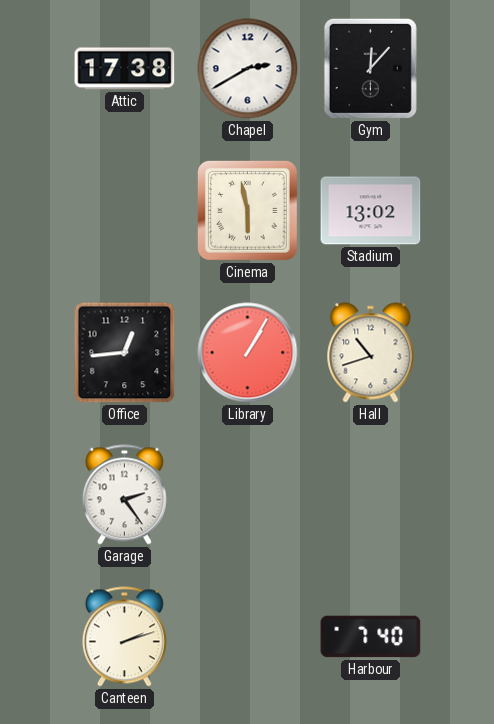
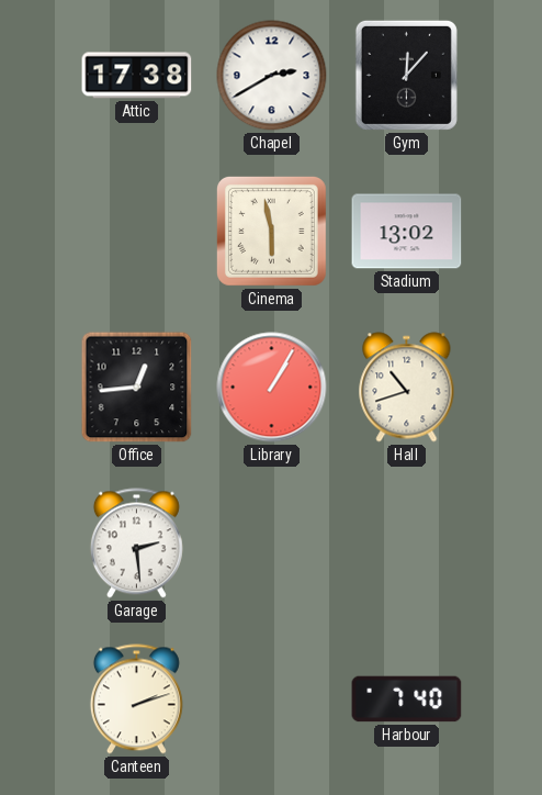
Garage: 2:24 -> 2:29
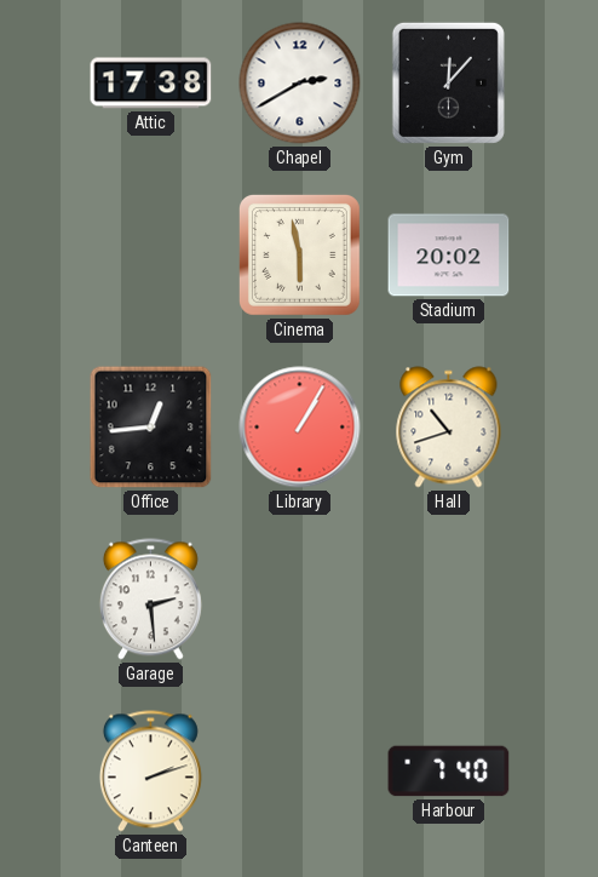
Stadium: 13:02 -> 20:02
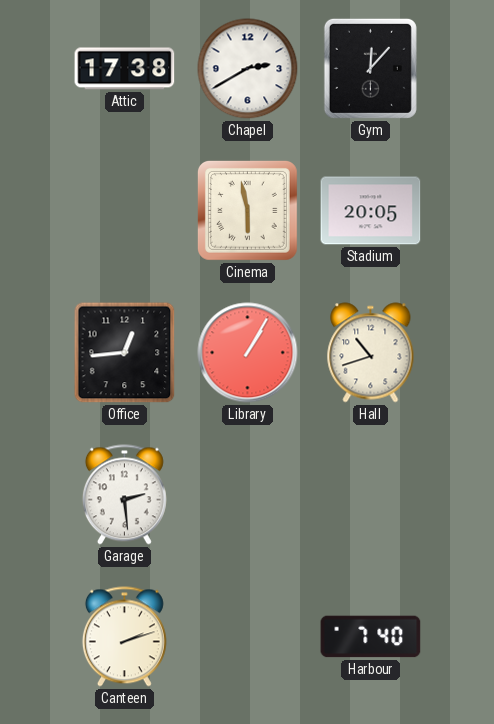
Stadium: 20:02 -> 20:05
